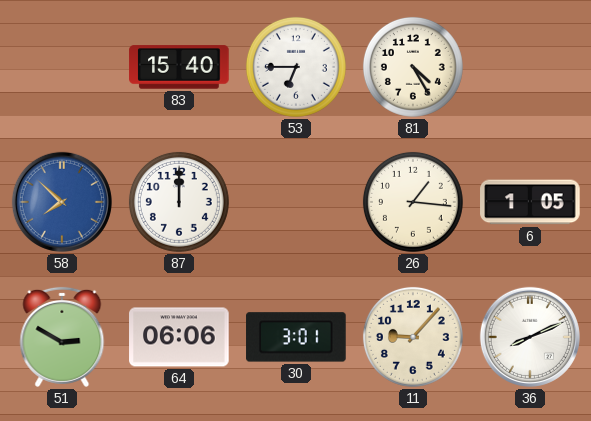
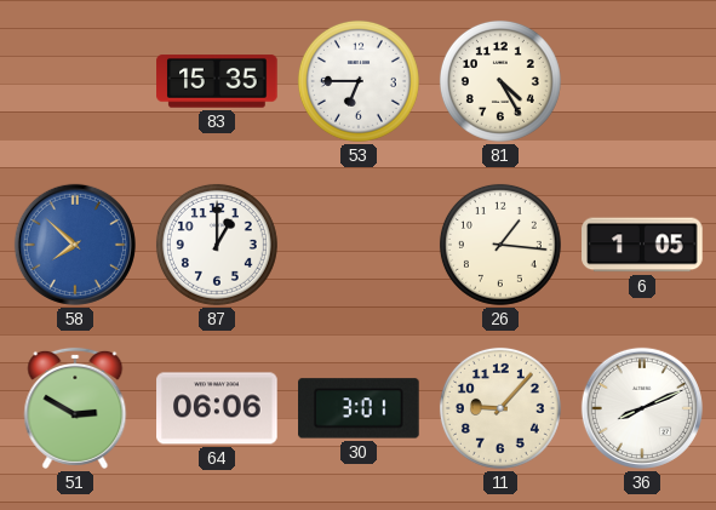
83: 15:40 -> 15:35
87: 12:00 -> 1:00
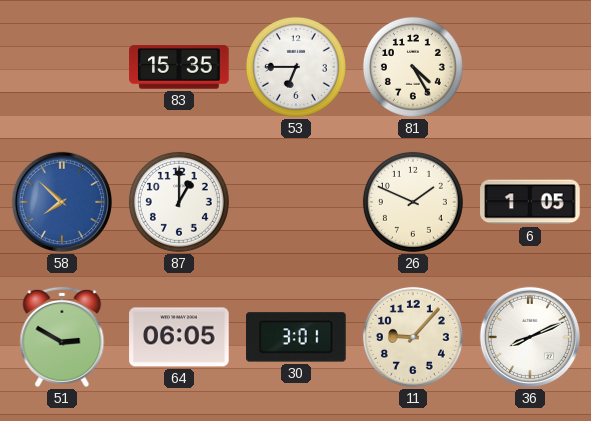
26: 1:16 -> 1:49
64: 06:06 -> 06:05
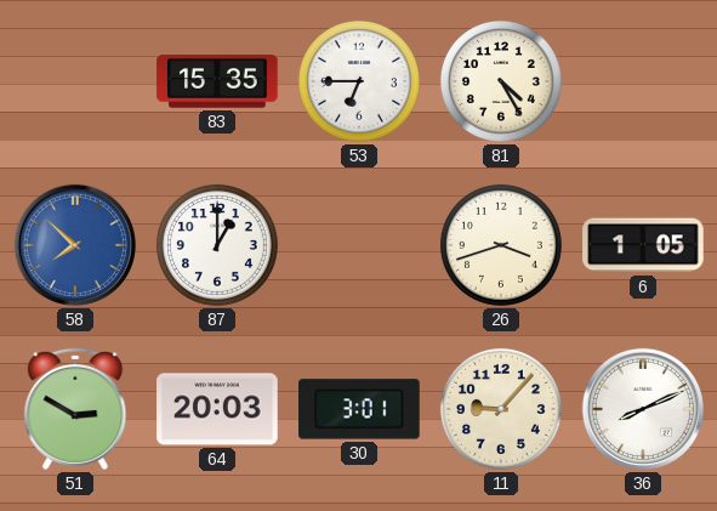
26: 1:49 -> 3:42
64: 06:05 -> 20:03
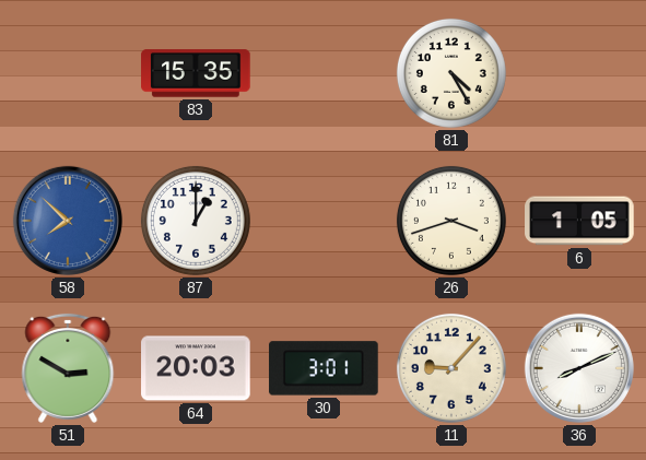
53: 6:45 -> none
